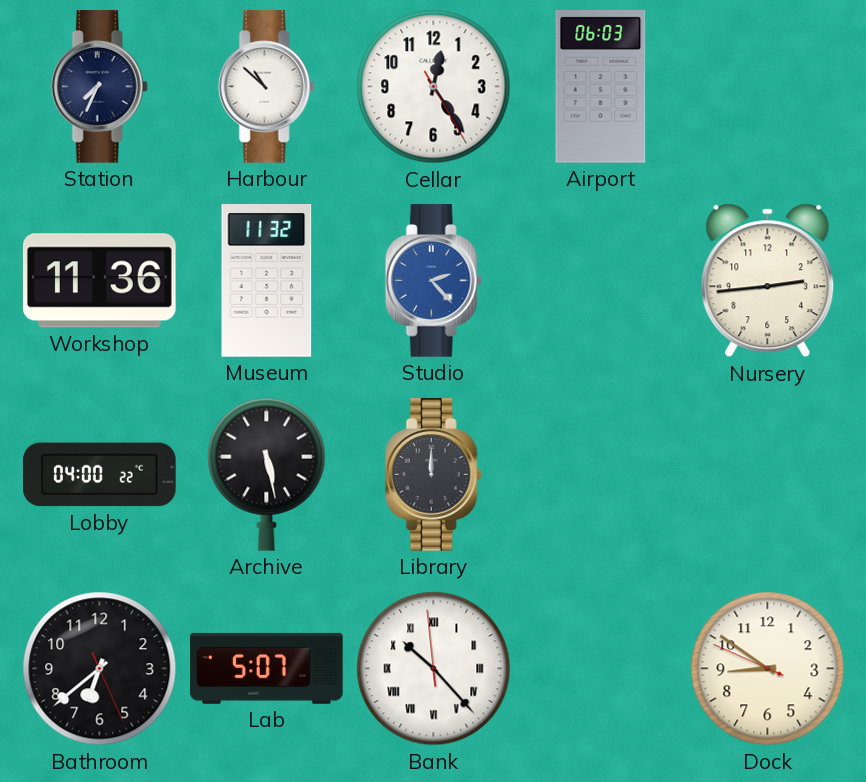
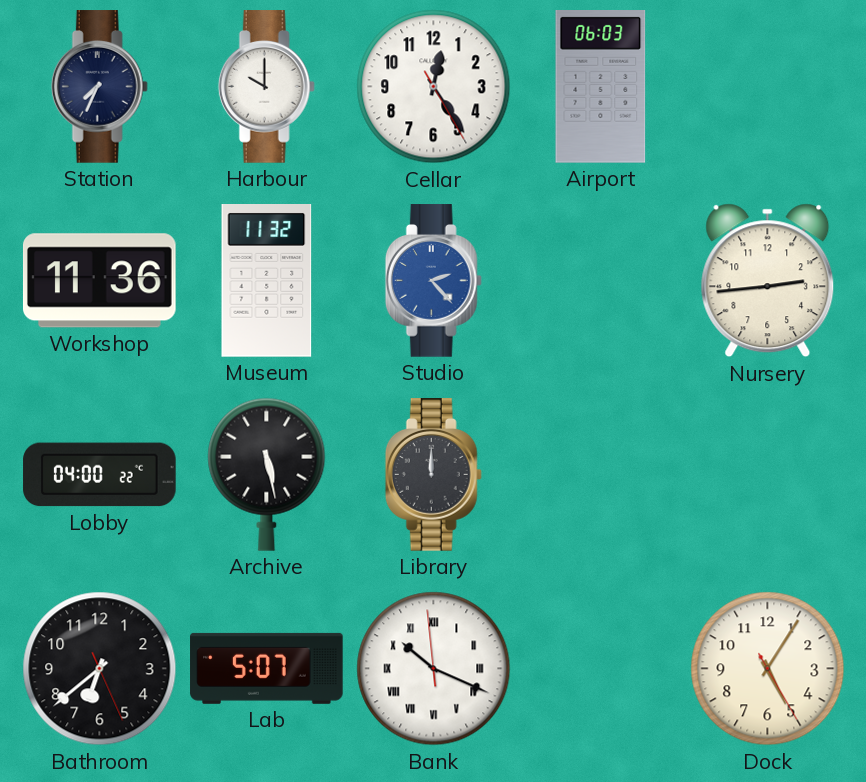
Harbour: 10:52 -> 10:00
Bank: 10:22 -> 10:18
Dock: 8:50 -> 5:05
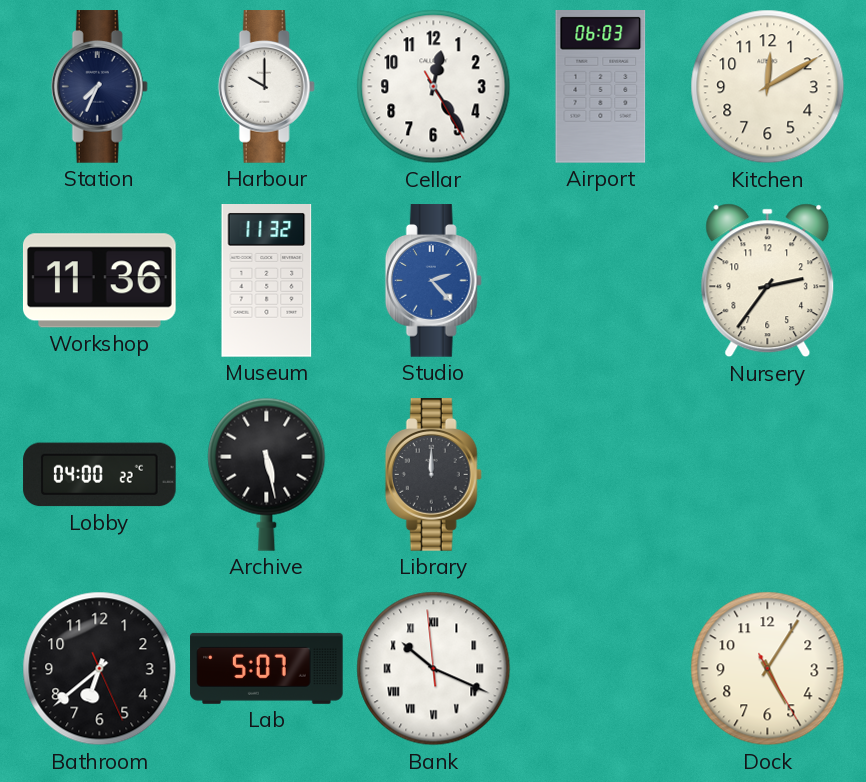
Kitchen: none -> 12:10
Nursery: 2:44 -> 2:36
